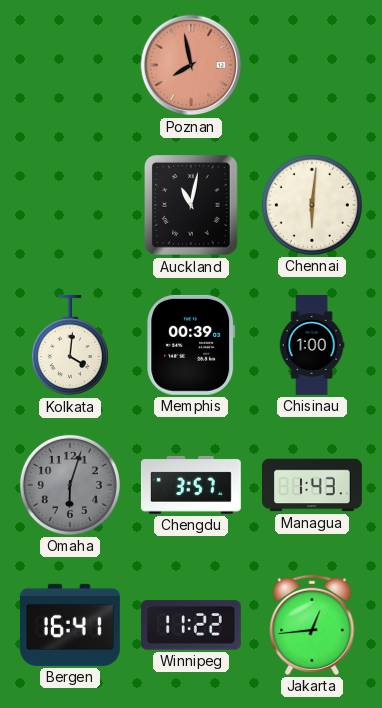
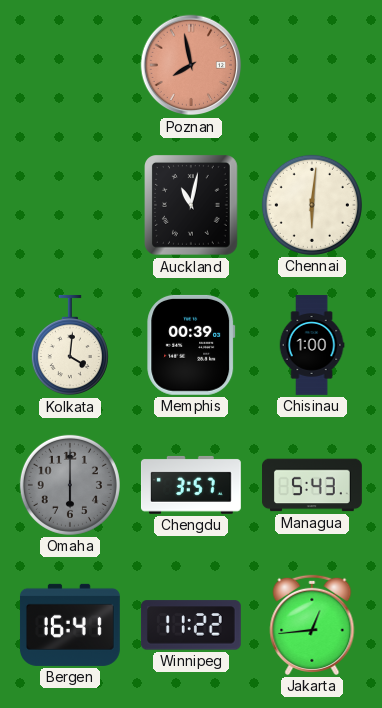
Omaha: 6:03 -> 6:00
Managua: 1:43 -> 5:43
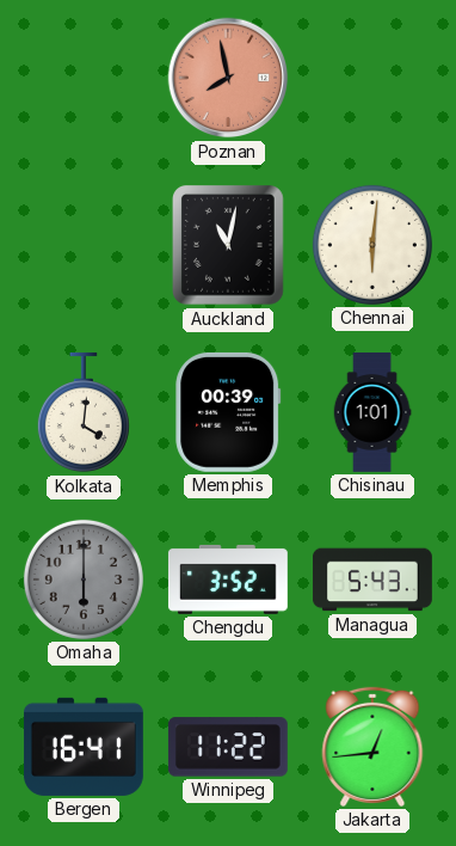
Chisinau: 1:00 -> 1:01
Chengdu: 3:57 -> 3:52
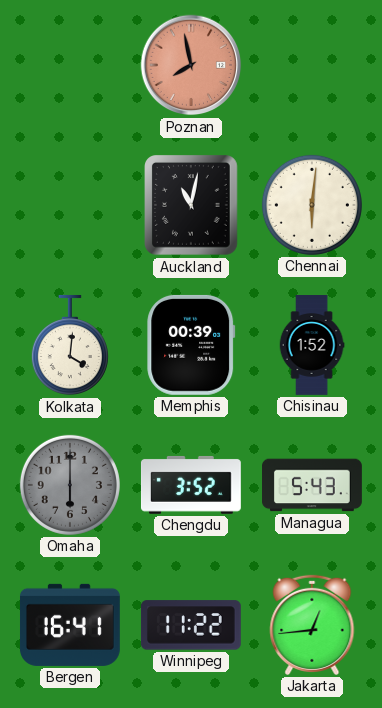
Chisinau: 1:01 -> 1:52
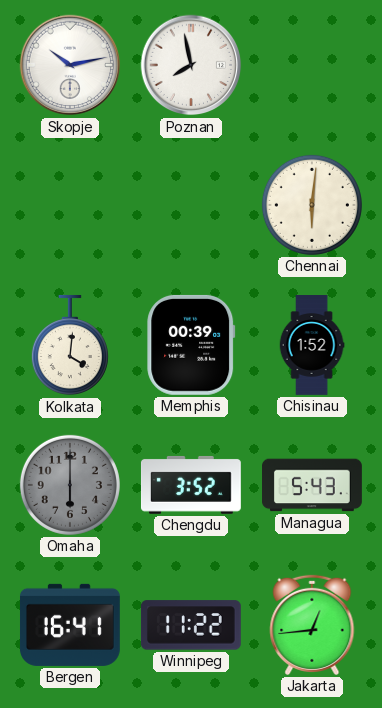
Skopje: none -> 10:13
Poznan dial: salmon -> white
Auckland: 11:02 -> none
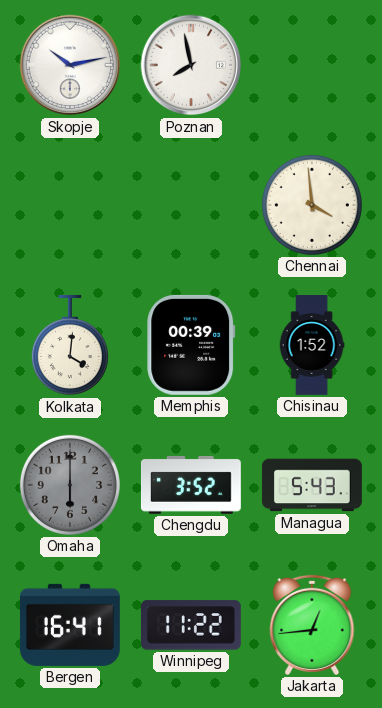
Chennai: 6:01 -> 3:59
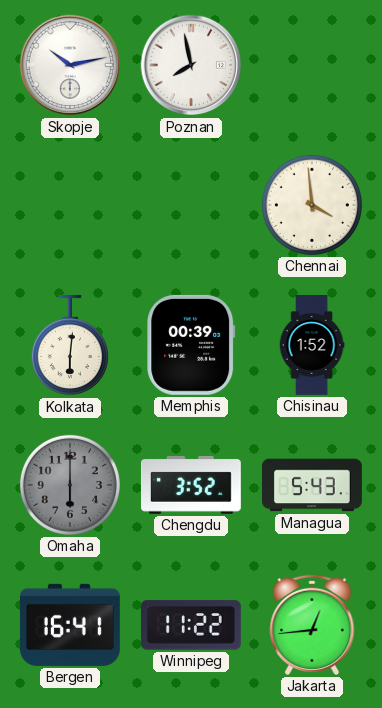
Kolkata: 4:01 -> 6:01
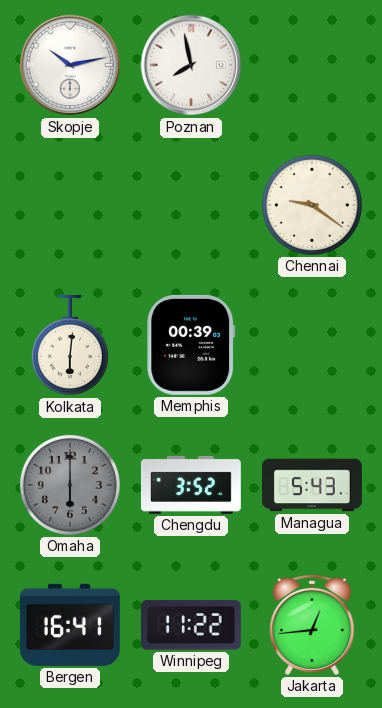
Chennai: 3:59 -> 9:21
Chisinau: 1:52 -> none
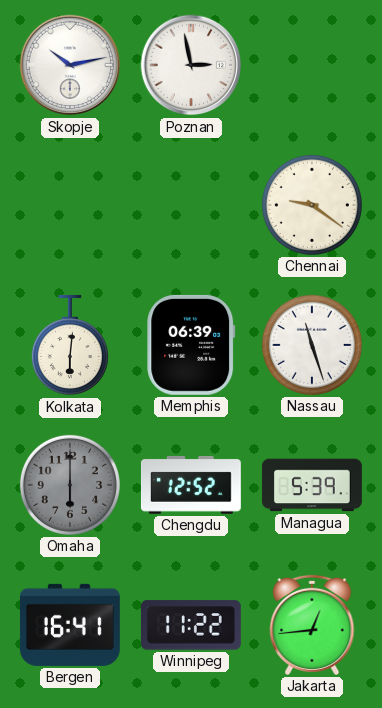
Poznan: 7:58 -> 2:58
Memphis: 00:39 -> 06:39
Nassau: none -> 11:27
Chengdu: 3:52 -> 12:52
Managua: 5:43 -> 5:39
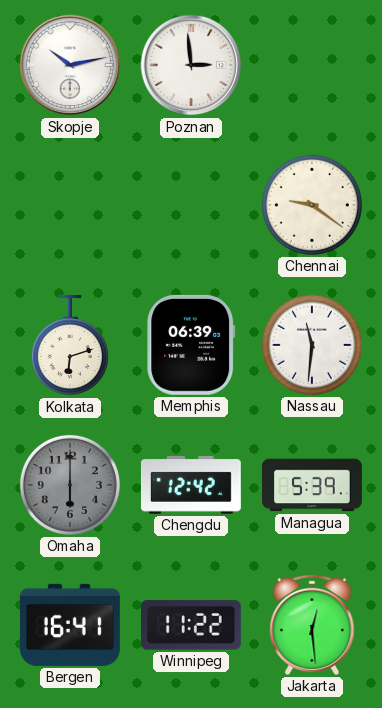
Poznan: 2:58 -> 2:59
Kolkata: 6:01 -> 6:12
Nassau: 11:27 -> 11:31
Chengdu: 12:52 -> 12:42
Jakarta: 12:44 -> 12:29
